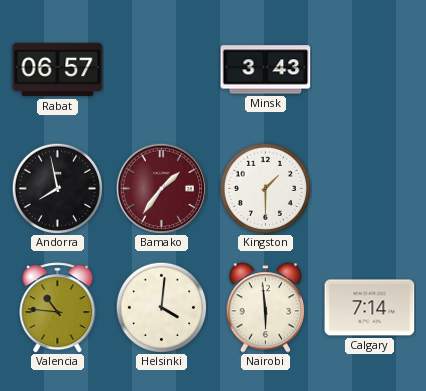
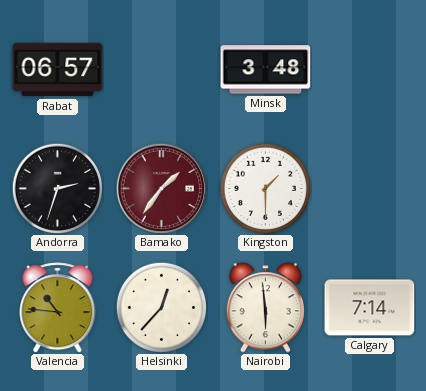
Minsk: 3:43 -> 3:48
Andorra: 7:58 -> 2:33
Helsinki: 4:01 -> 12:37
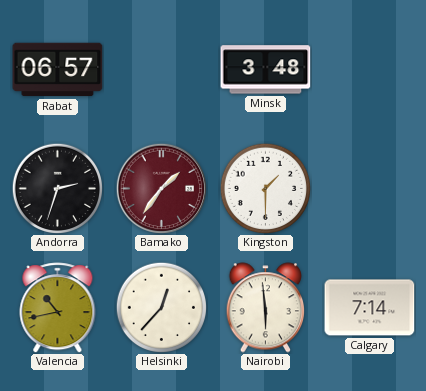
Valencia: 10:46 -> 10:43
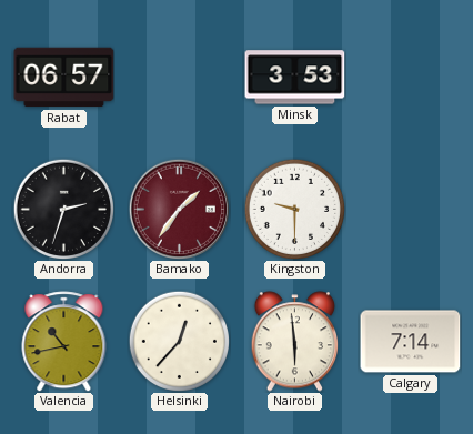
Minsk: 3:48 -> 3:53
Kingston: 1:30 -> 9:30
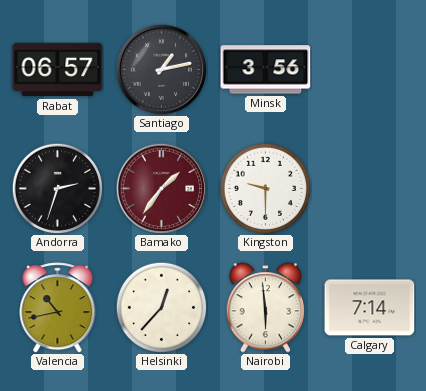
Santiago: none -> 1:13
Minsk: 3:53 -> 3:56
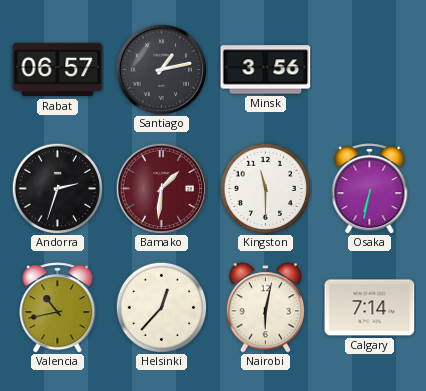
Bamako: 1:36 -> 1:31
Kingston: 9:30 -> 11:30
Osaka: none -> 6:32
Nairobi: 5:59 -> 6:02
